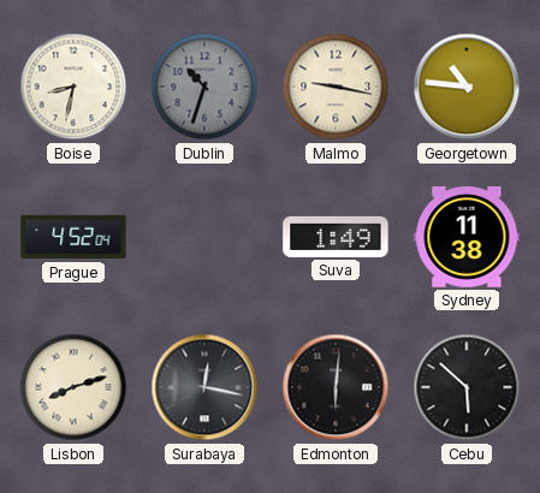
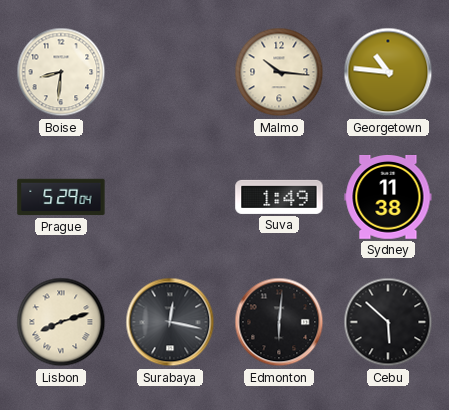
Boise: 8:32 -> 8:31
Dublin: 10:33 -> none
Malmo: 9:17 -> 10:16
Prague: 4:52 -> 5:29
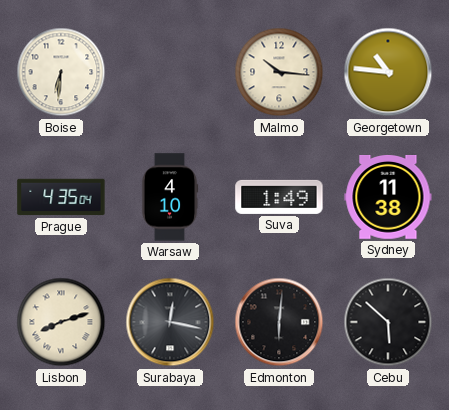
Boise: 8:31 -> 6:31
Prague: 5:29 -> 4:35
Warsaw: none -> 4:10
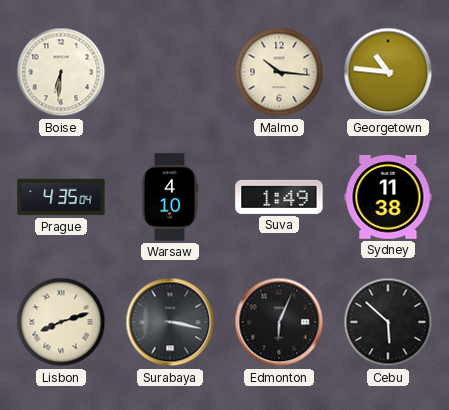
Surabaya: 12:17 -> 3:17
Edmonton: 6:01 -> 6:04
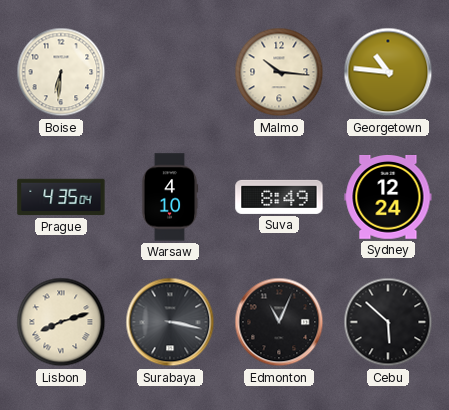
Suva: 1:49 -> 8:49
Sydney: 11:38 -> 12:24
Edmonton: 6:04 -> 11:04
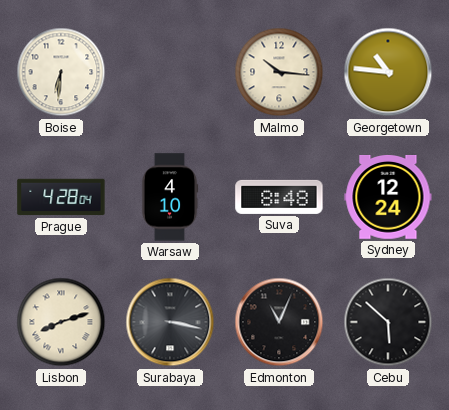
Prague: 4:35 -> 4:28
Suva: 8:49 -> 8:48
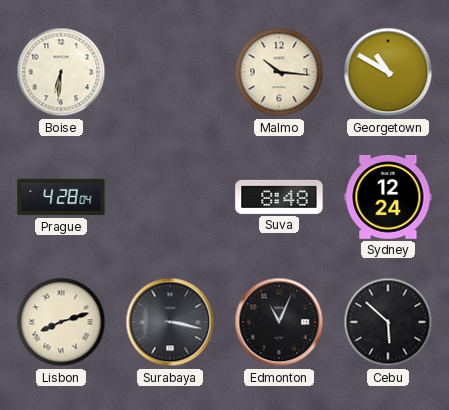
Georgetown: 10:46 -> 10:50
Warsaw: 4:10 -> none
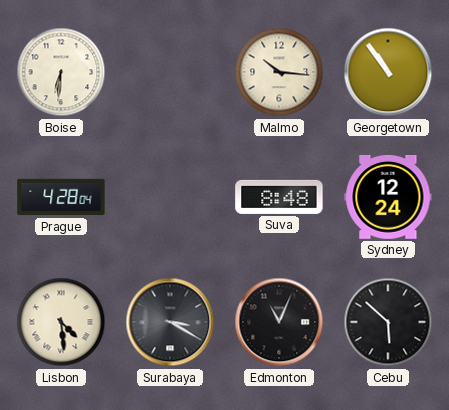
Georgetown: 10:50 -> 10:54
Lisbon: 8:12 -> 4:29
Surabaya: 3:17 -> 3:20
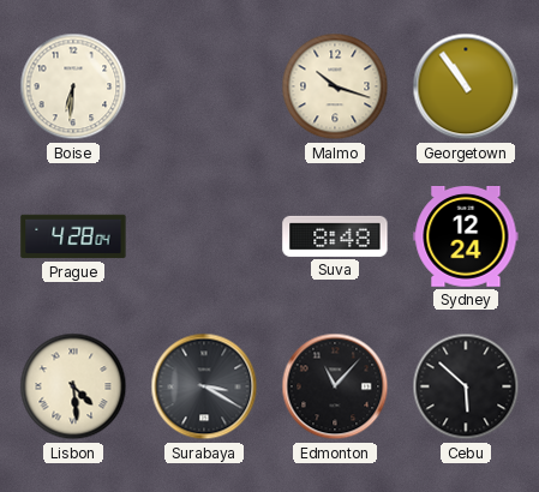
Malmo: 10:16 -> 10:18
Edmonton: 11:04 -> 11:07
